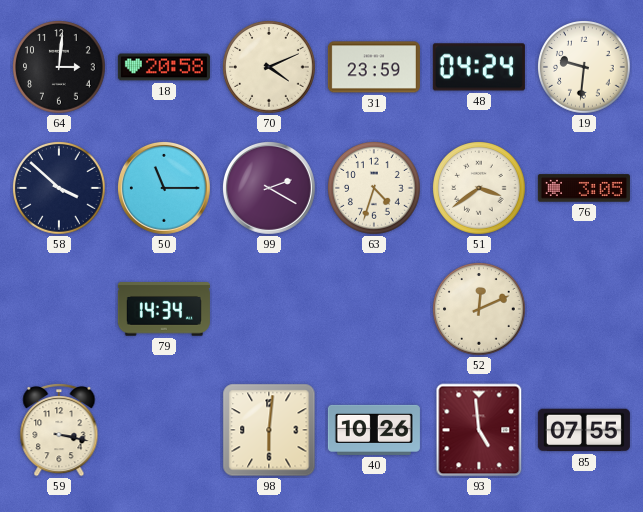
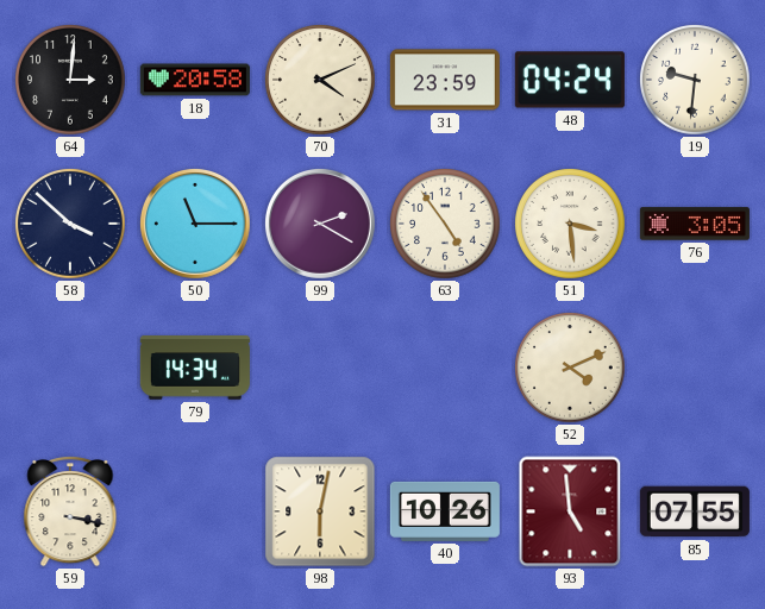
63: 4:33 -> 4:54
51: 3:39 -> 3:29
52: 12:11 -> 4:11
98: 6:01 -> 6:02
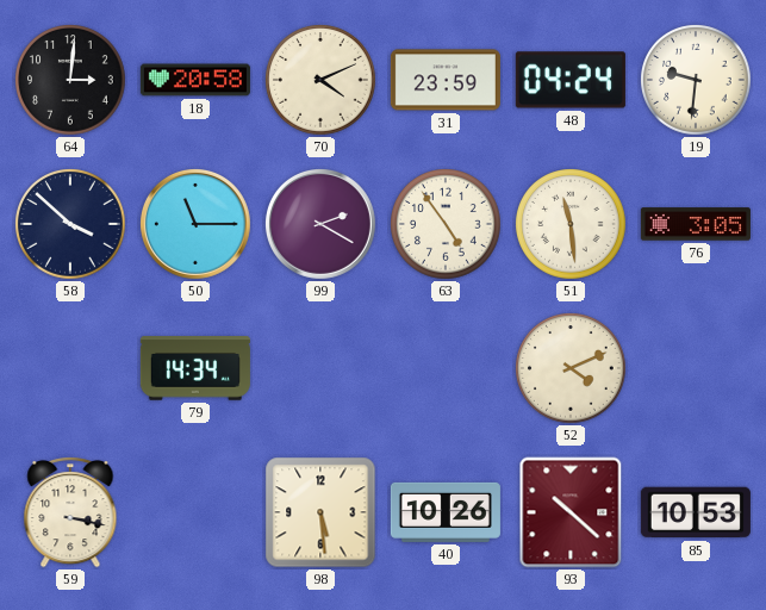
51: 3:29 -> 11:29
98: 6:02 -> 5:29
93: 4:59 -> 10:22
85: 07:55 -> 10:53
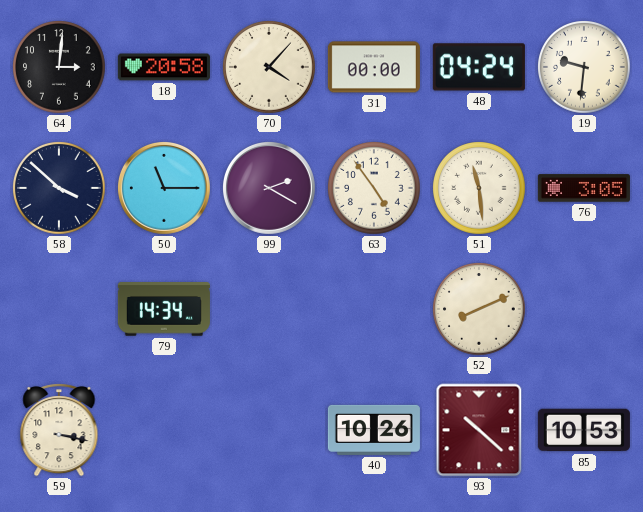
70: 4:11 -> 4:07
31: 23:59 -> 00:00
52: 4:11 -> 8:11
98: 5:29 -> none
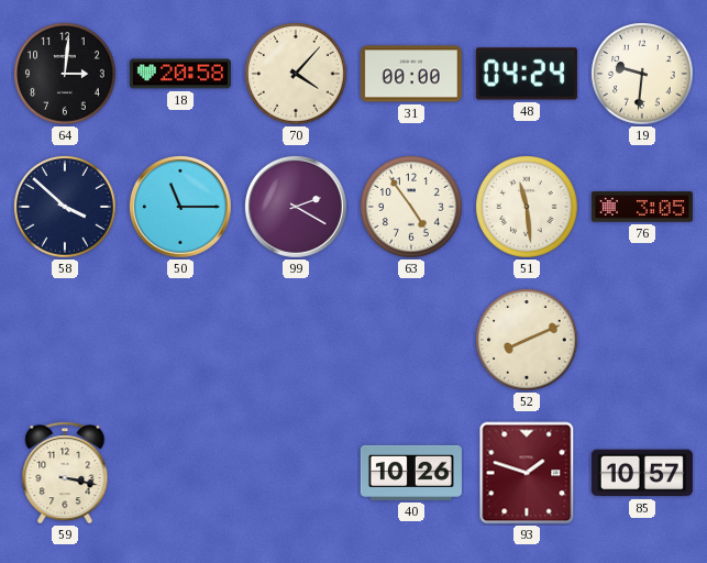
79: 14:34 -> none
93: 10:22 -> 1:48
85: 10:53 -> 10:57
